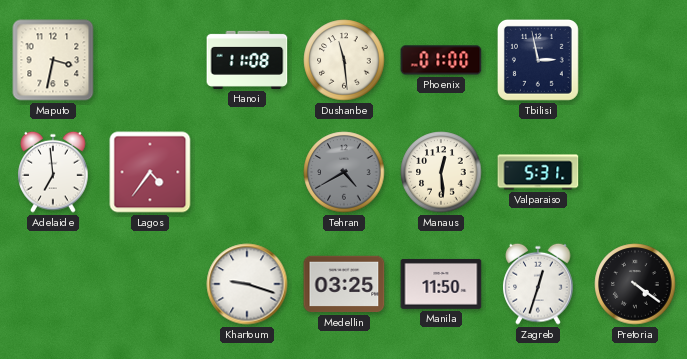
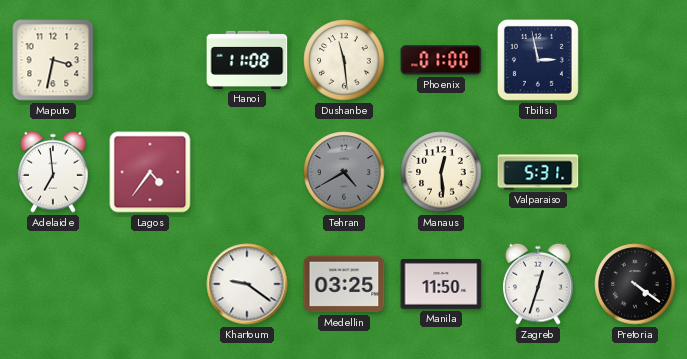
Khartoum: 9:18 -> 9:21
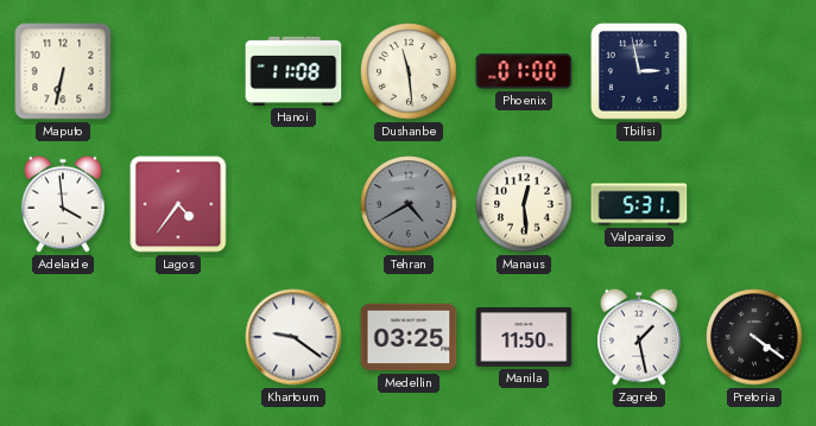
Maputo: 3:32 -> 6:32
Adelaide: 6:59 -> 3:59
Zagreb: 12:33 -> 1:28
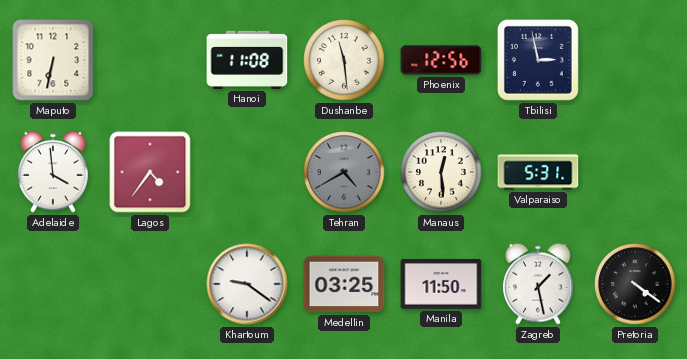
Phoenix: 01:00 -> 12:56
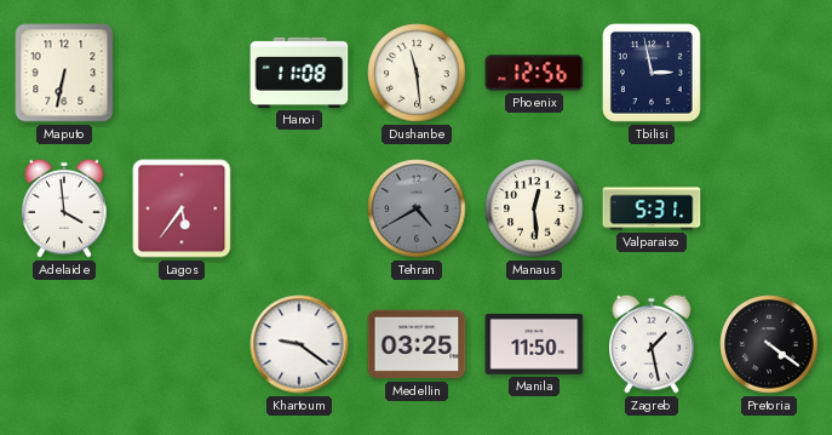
Lagos: 4:36 -> 5:36
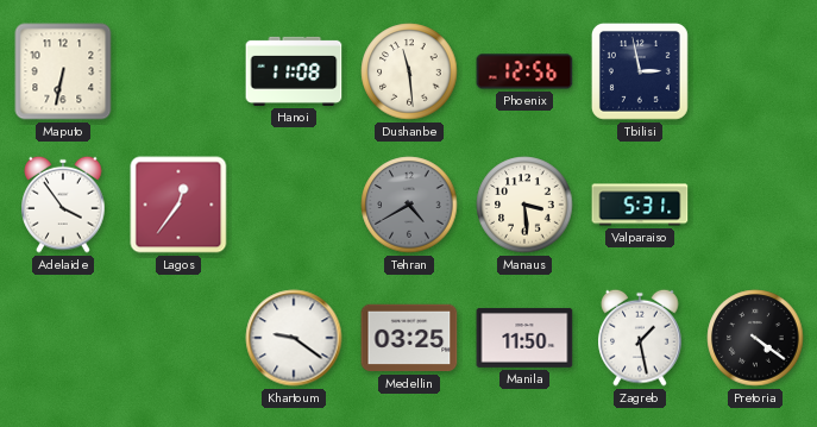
Adelaide: 3:59 -> 3:54
Lagos: 5:36 -> 12:36
Manaus: 12:29 -> 3:29
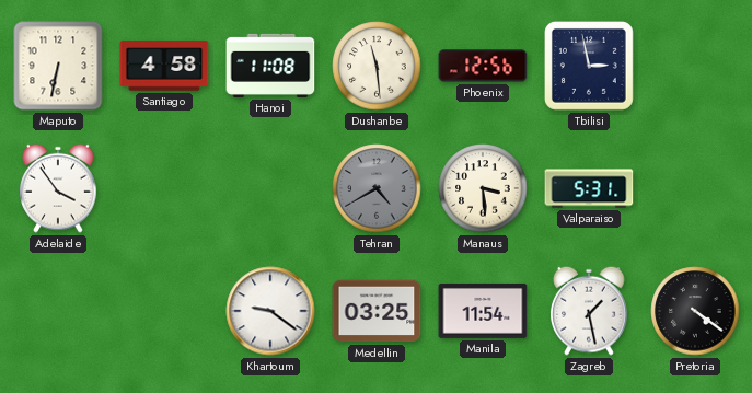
Santiago: none -> 4:58
Lagos: 12:36 -> none
Manila: 11:50 -> 11:54
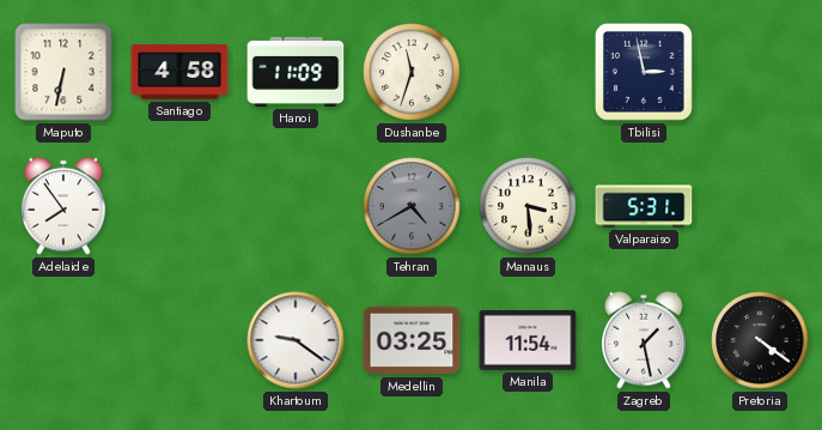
Hanoi: 11:08 -> 11:09
Dushanbe: 11:29 -> 11:33
Phoenix: 12:56 -> none
Adelaide: 3:54 -> 7:54
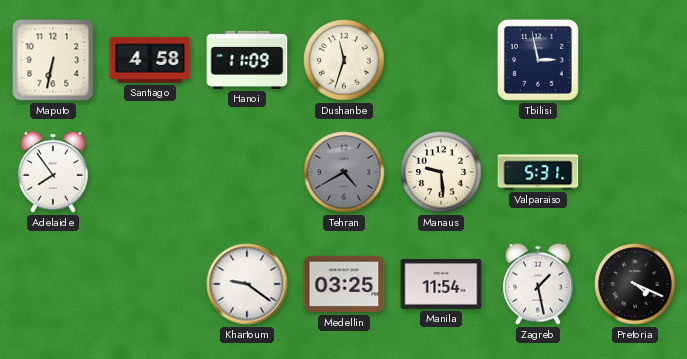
Manaus: 3:29 -> 9:29
Pretoria: 4:21 -> 4:19
